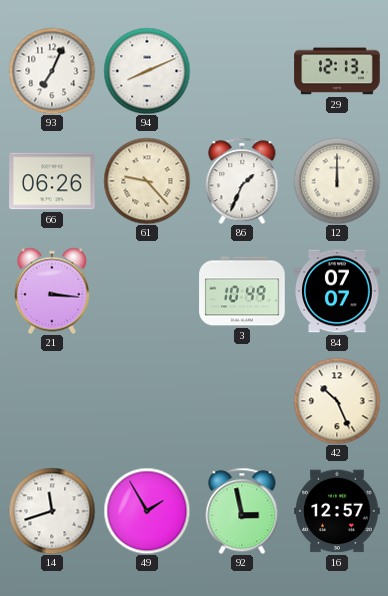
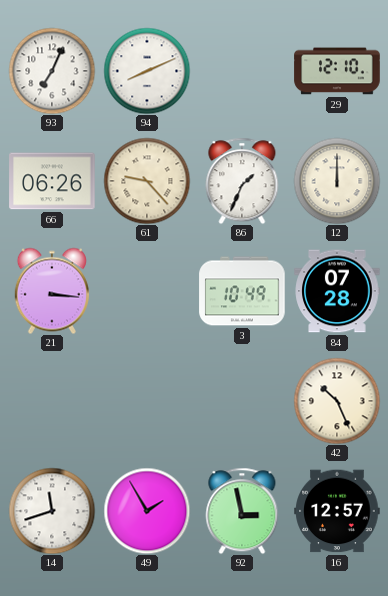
29: 12:13 -> 12:10
84: 07:07 -> 07:28
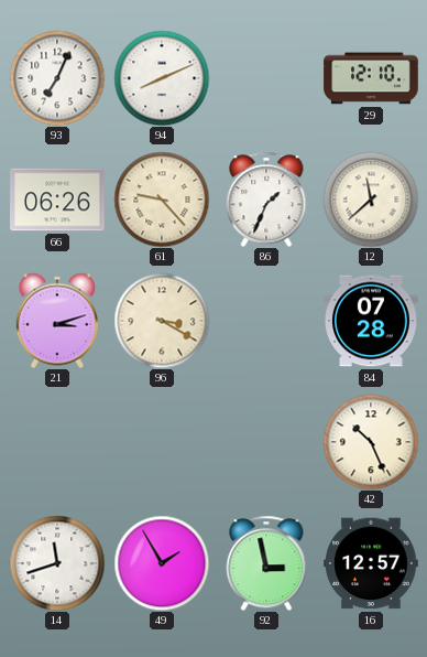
12: 12:00 -> 11:38
21: 3:16 -> 3:12
96: none -> 3:20
3: 10:49 -> none
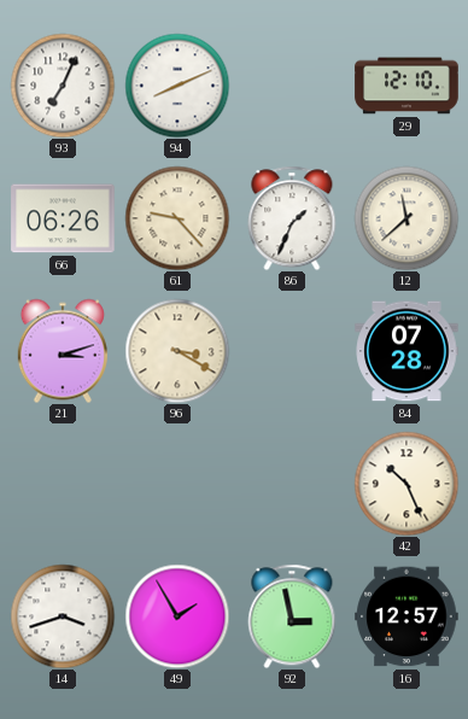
14: 11:42 -> 3:42
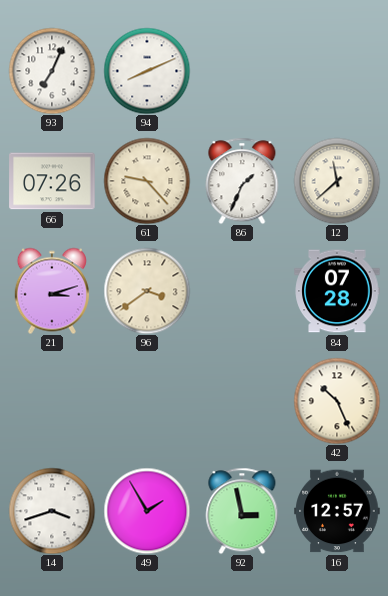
29: 12:10 -> none
66: 06:26 -> 07:26
96: 3:20 -> 3:39
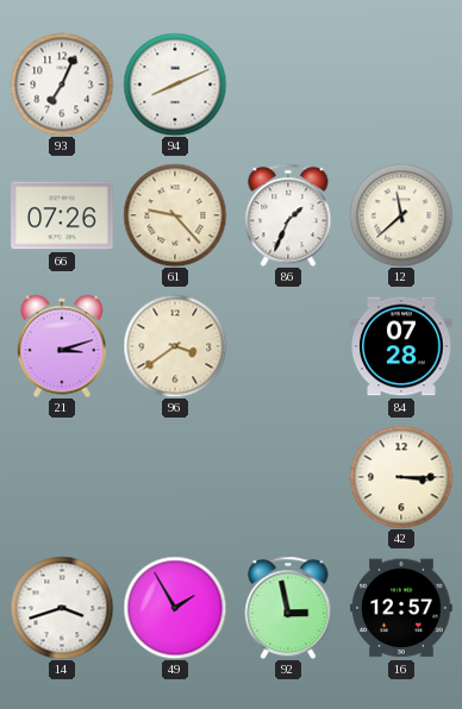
42: 10:26 -> 3:15
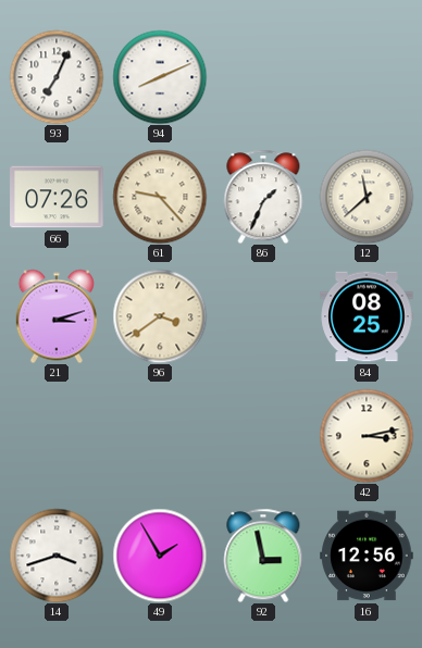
84: 07:28 -> 08:25
42: 3:15 -> 3:13
16: 12:57 -> 12:56
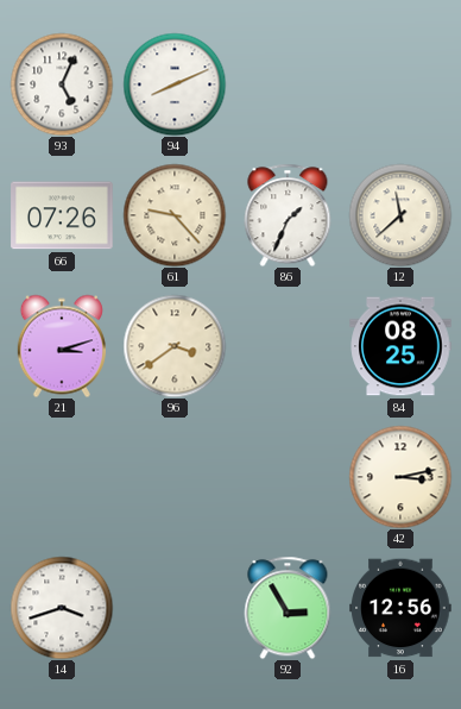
93: 7:04 -> 5:04
49: 1:55 -> none
92: 2:58 -> 2:55
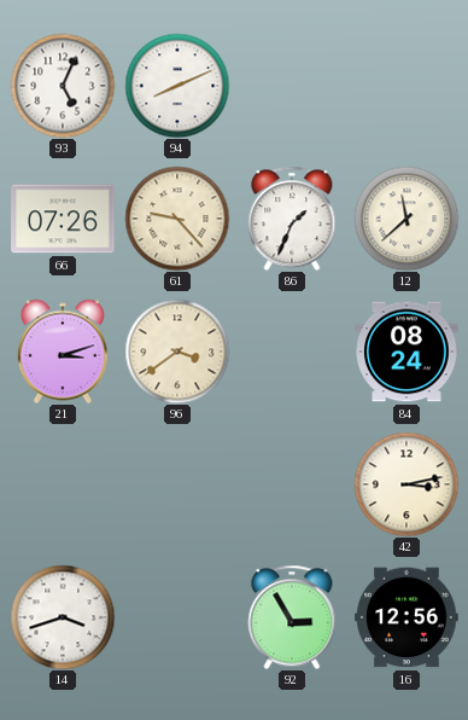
84: 08:25 -> 08:24
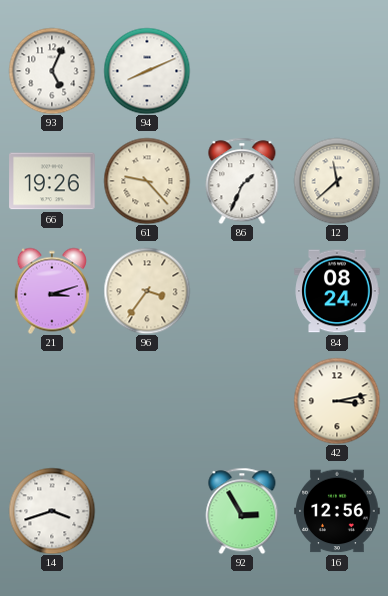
66: 07:26 -> 19:26
96: 3:39 -> 3:36
